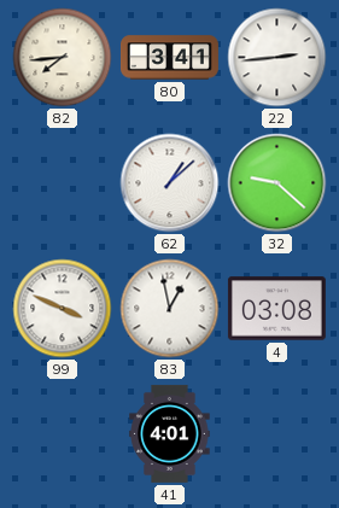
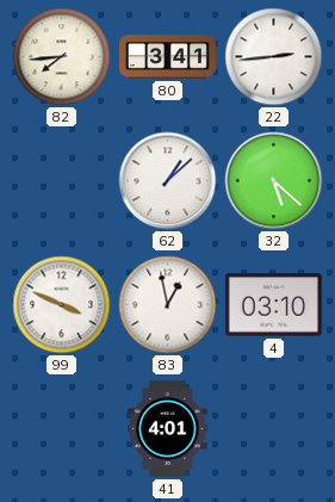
32: 9:22 -> 5:22
4: 03:08 -> 03:10
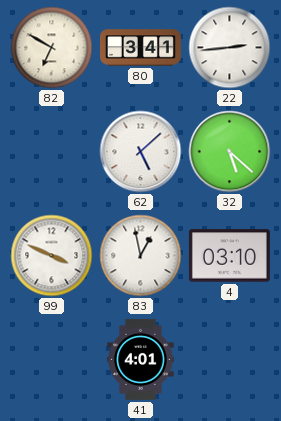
82: 7:44 -> 6:50
62: 1:08 -> 5:08
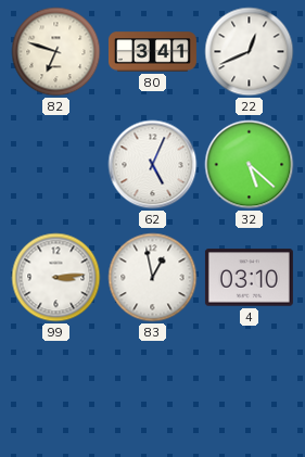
82: 6:50 -> 6:48
22: 2:44 -> 12:41
62: 5:08 -> 5:04
99: 3:49 -> 3:14
41: 4:01 -> none
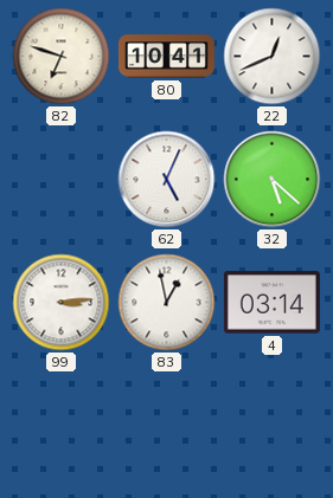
80: 3:41 -> 10:41
4: 03:10 -> 03:14
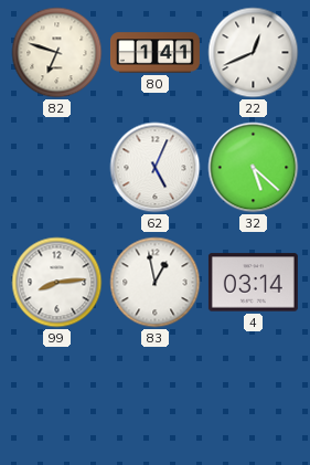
80: 10:41 -> 1:41
99: 3:14 -> 8:14
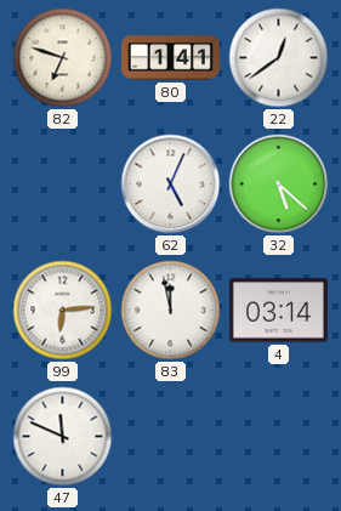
22: 12:41 -> 12:39
99: 8:14 -> 6:14
83: 12:58 -> 11:58
47: none -> 11:49
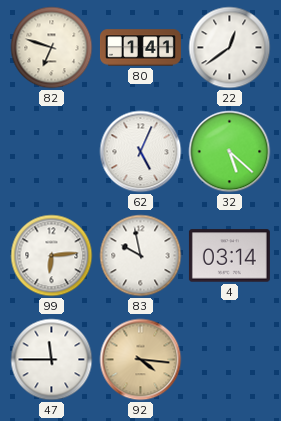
83: 11:58 -> 9:58
47: 11:49 -> 11:45
92: none -> 4:16
